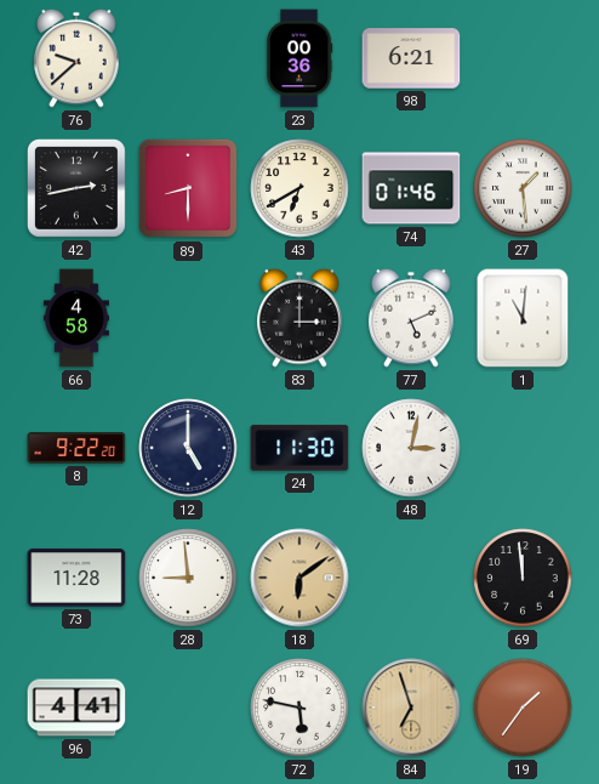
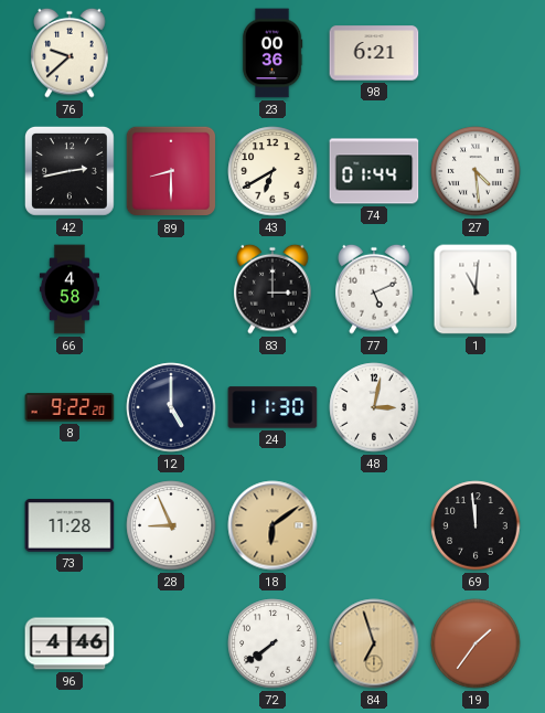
74: 01:46 -> 01:44
27: 1:29 -> 4:29
28: 8:59 -> 8:56
96: 4:41 -> 4:46
72: 5:47 -> 7:39
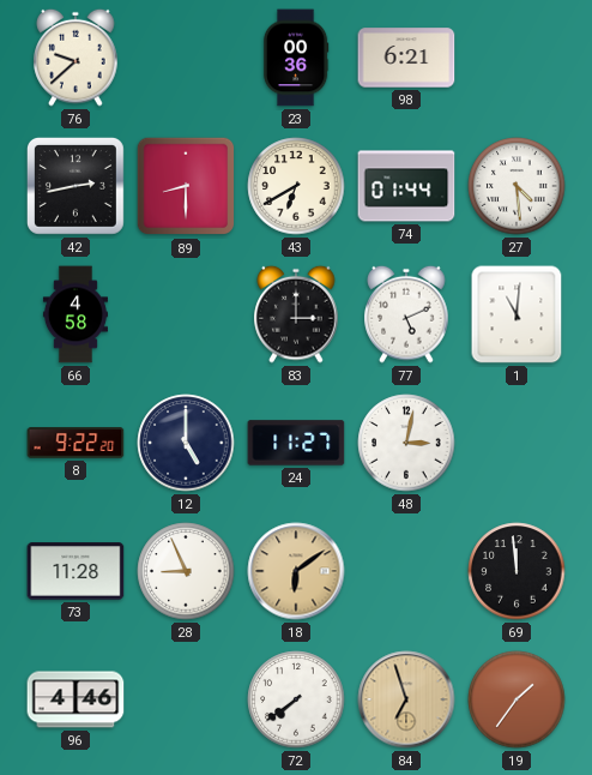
24: 11:30 -> 11:27
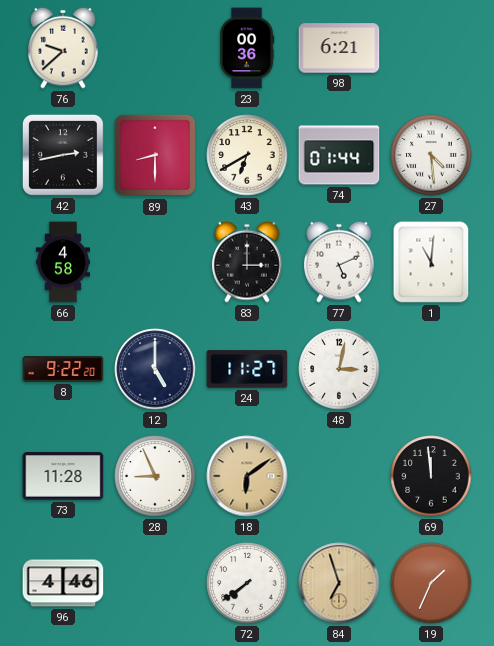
19: 1:36 -> 1:34
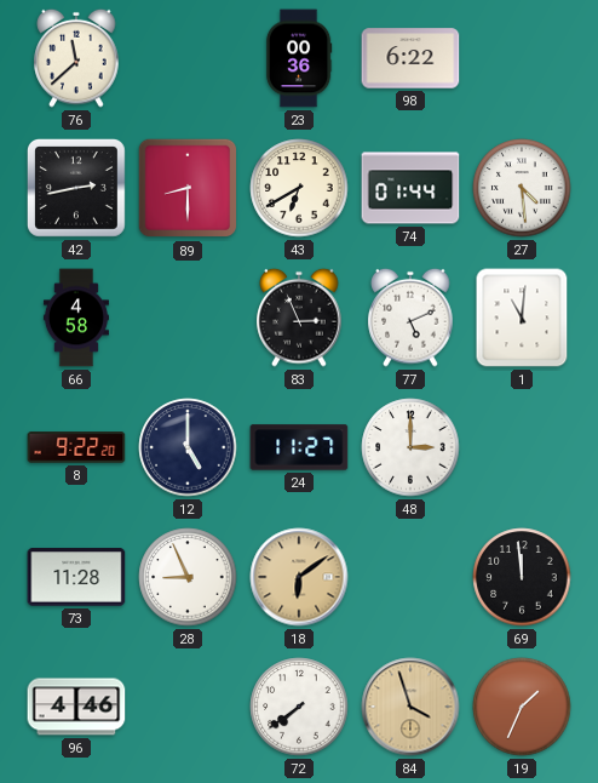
76: 9:38 -> 11:38
98: 6:21 -> 6:22
83: 3:00 -> 2:56
48: 3:02 -> 3:00
84: 6:57 -> 3:57
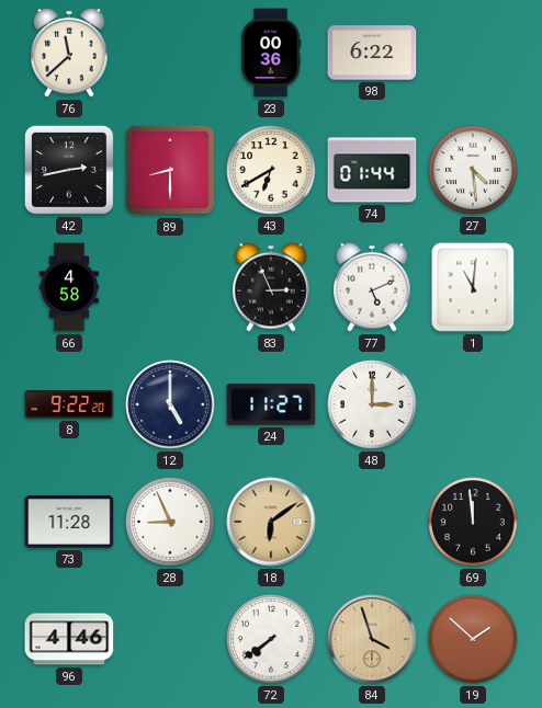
19: 1:34 -> 1:52
